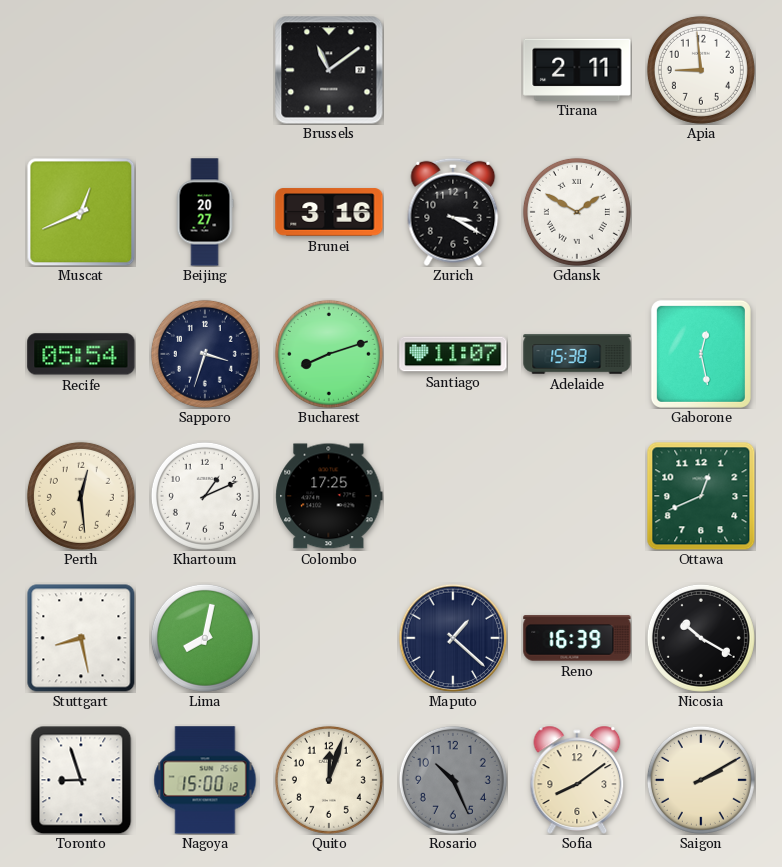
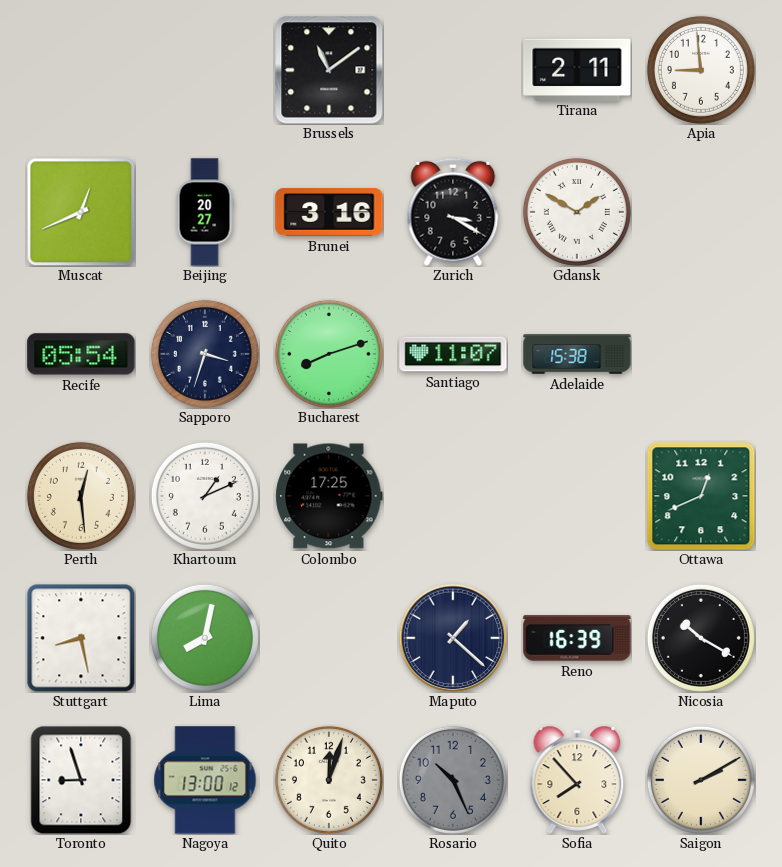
Gaborone: 12:28 -> none
Nagoya: 15:00 -> 13:00
Sofia: 8:09 -> 7:53
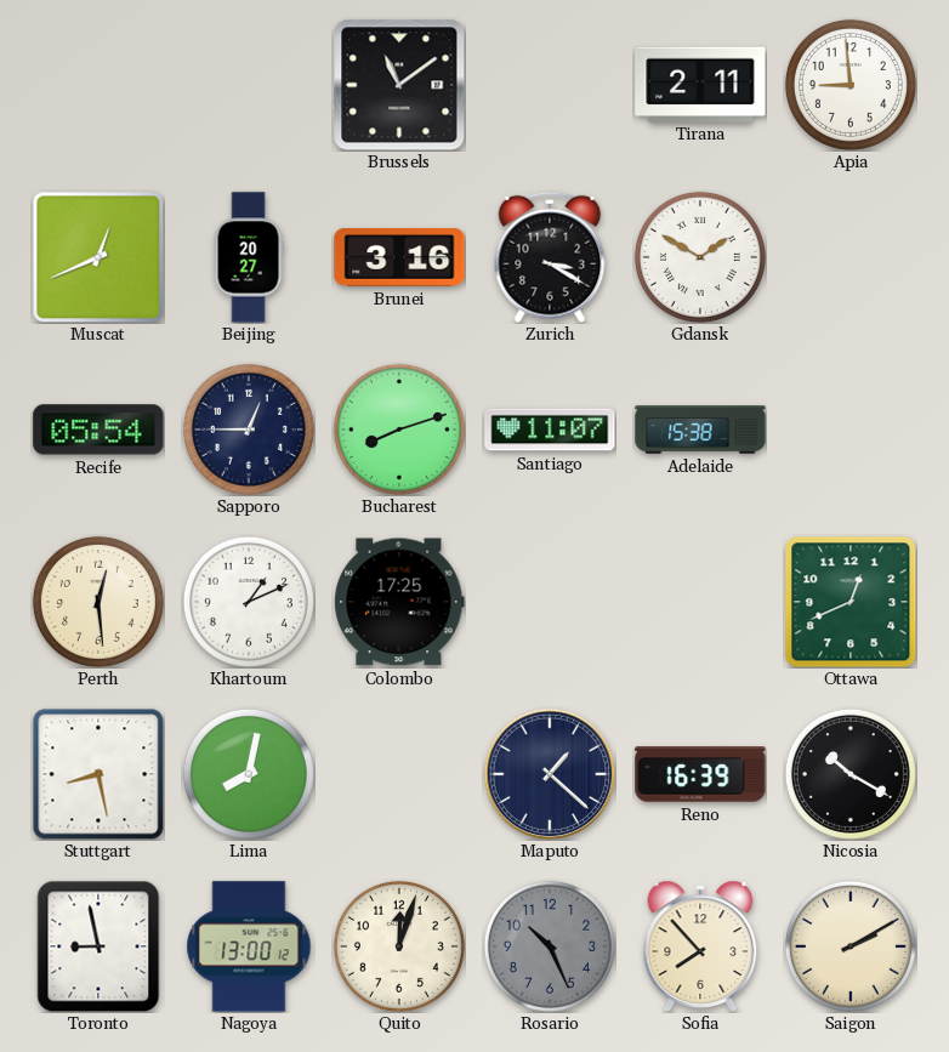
Sapporo: 3:33 -> 12:45
Toronto: 8:57 -> 8:58
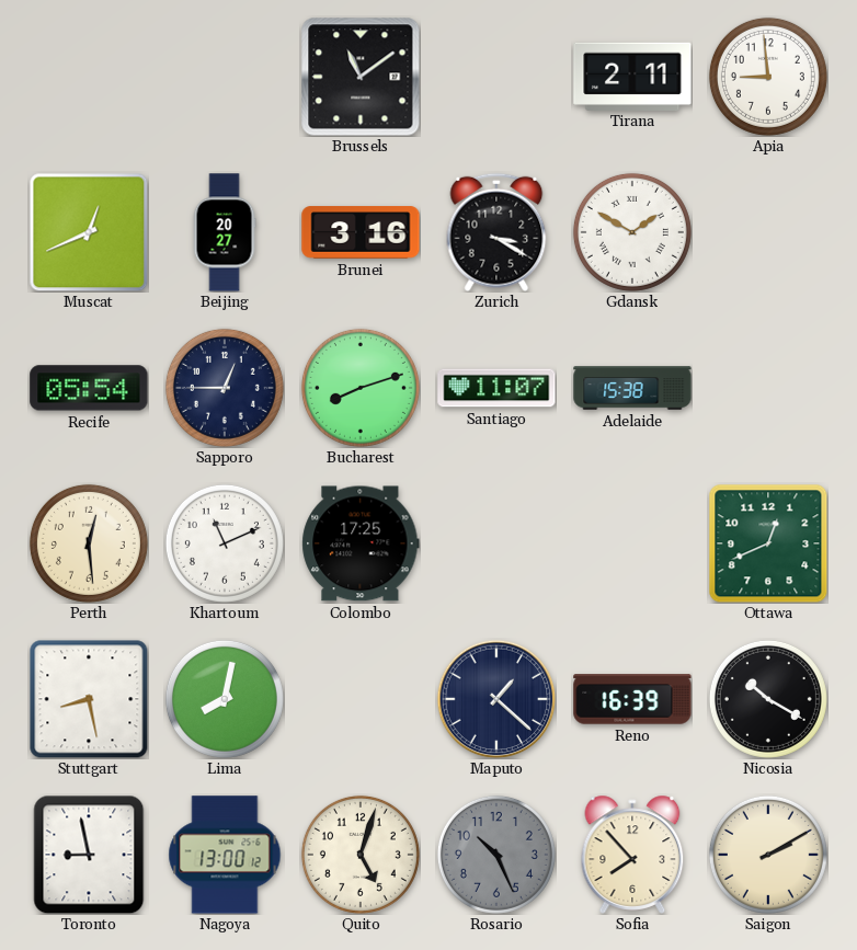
Khartoum: 1:11 -> 11:11
Quito: 12:03 -> 5:03
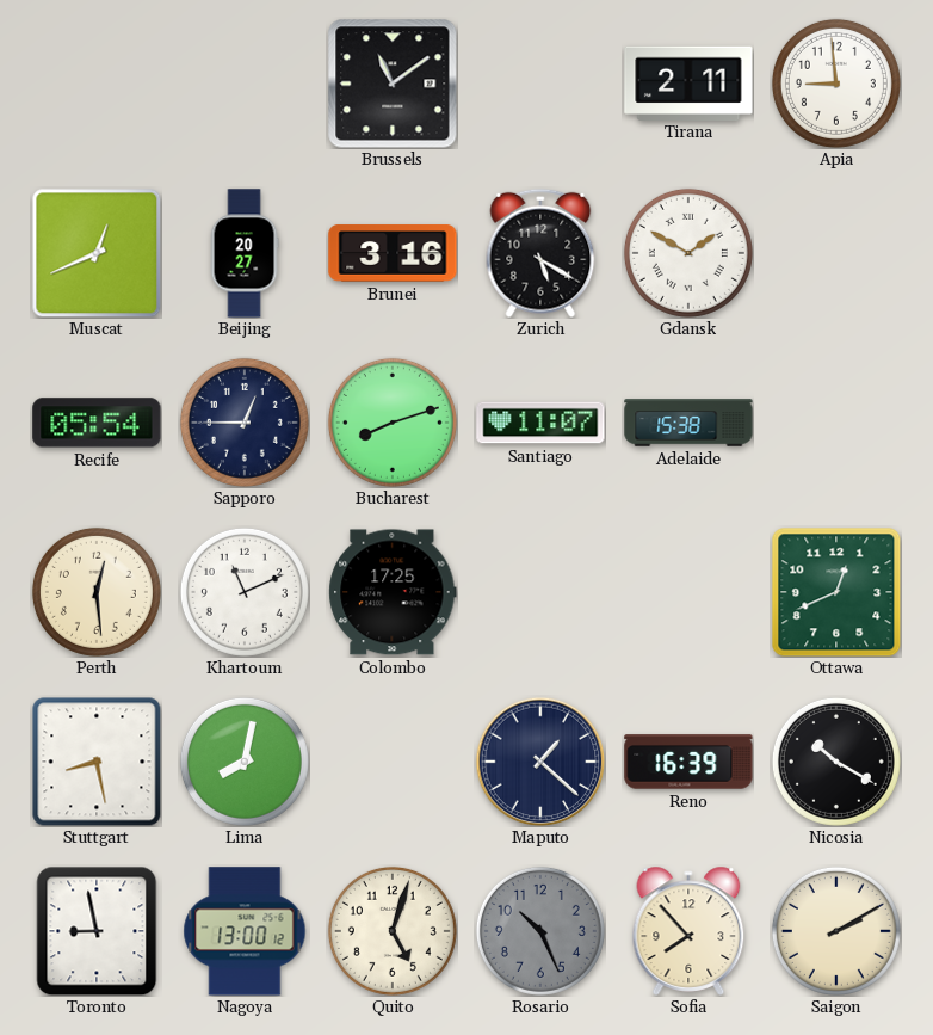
Zurich: 3:20 -> 5:20
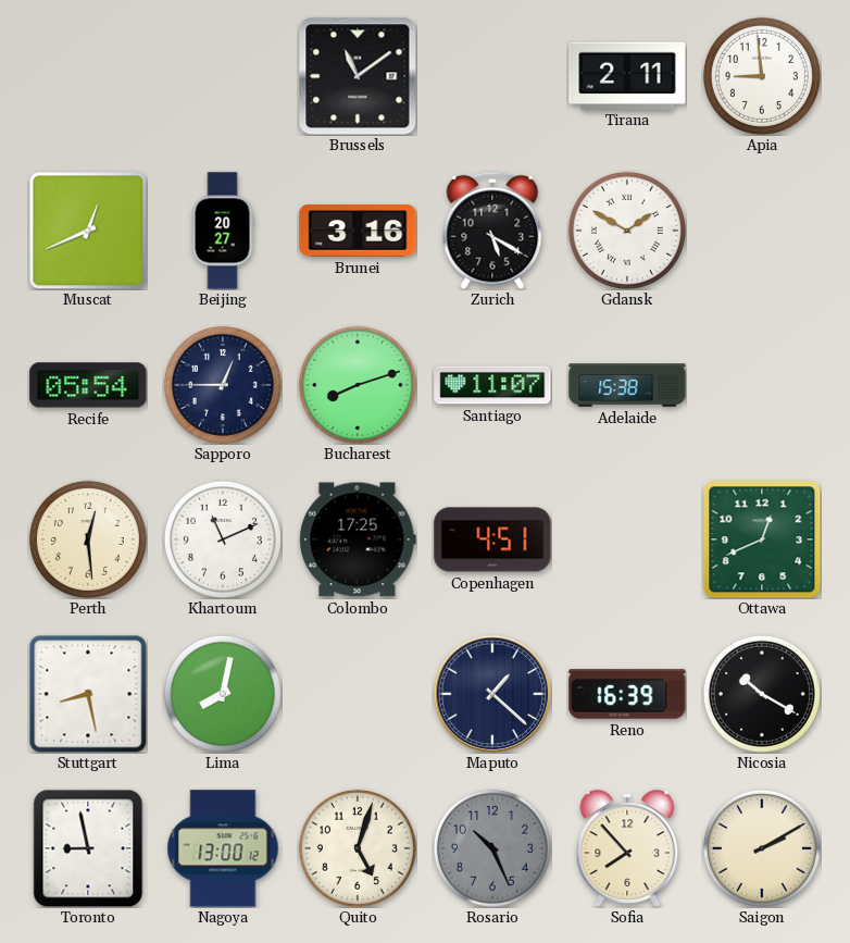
Copenhagen: none -> 4:51
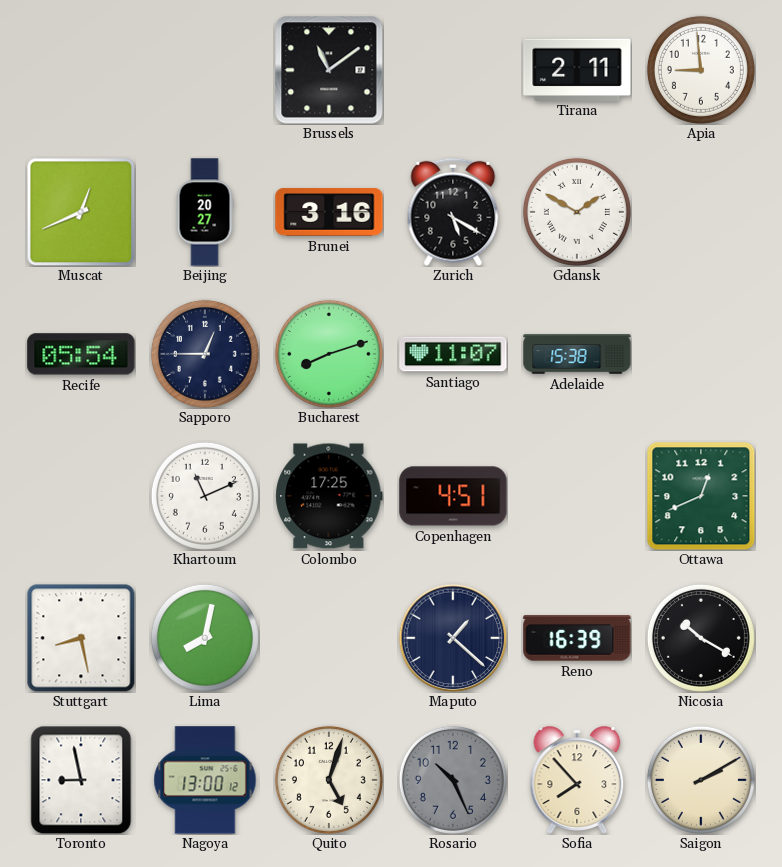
Perth: 12:29 -> none
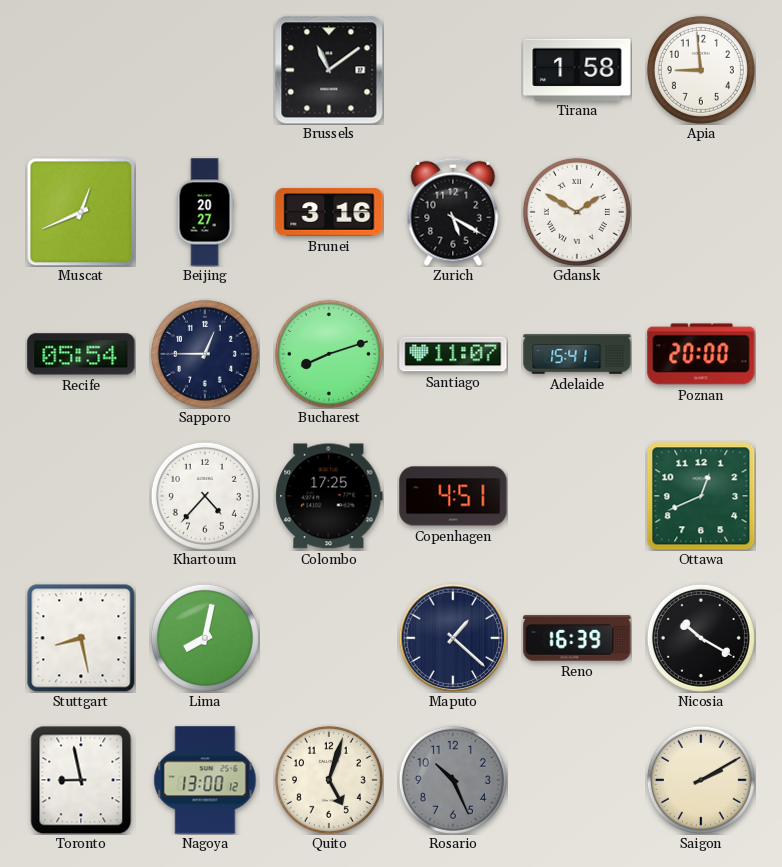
Tirana: 2:11 -> 1:58
Adelaide: 15:38 -> 15:41
Poznan: none -> 20:00
Khartoum: 11:11 -> 4:37
Sofia: 7:53 -> none
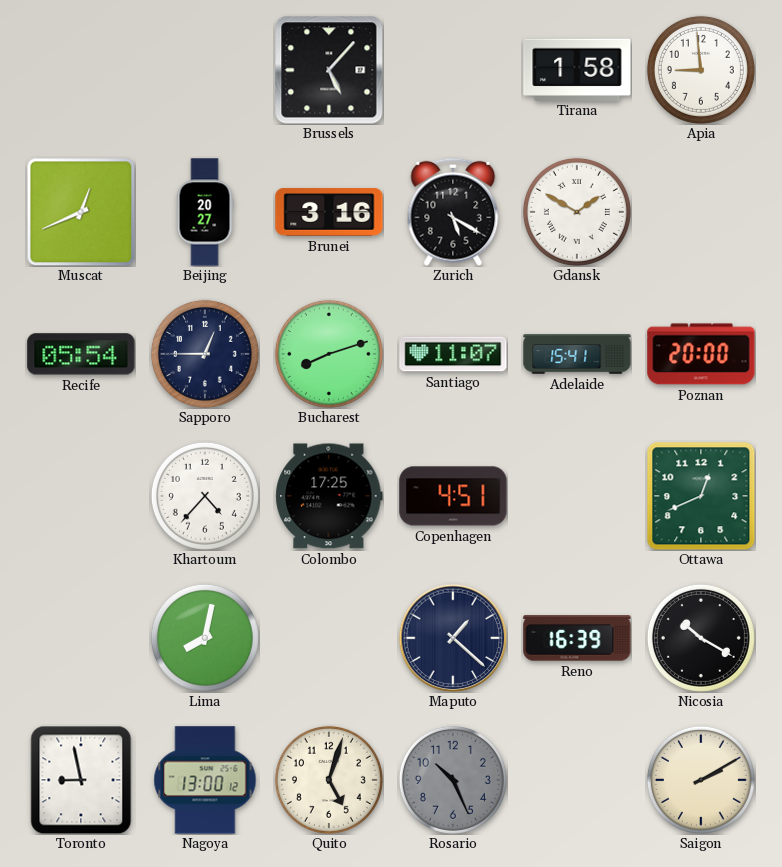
Brussels: 11:09 -> 5:07
Stuttgart: 8:28 -> none
